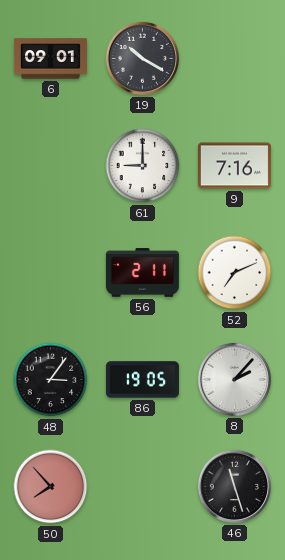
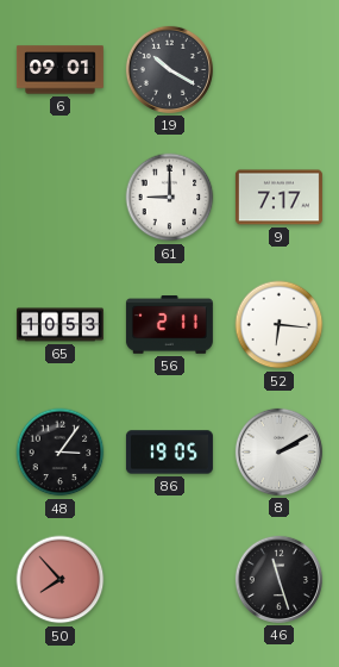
9: 7:16 -> 7:17
65: none -> 10:53
52: 7:11 -> 6:16
8: 2:07 -> 2:10
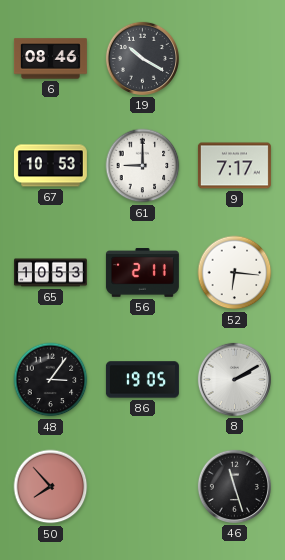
6: 09:01 -> 08:46
67: none -> 10:53
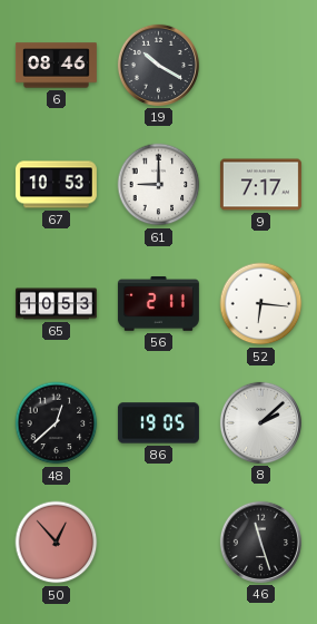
48: 3:06 -> 12:38
8: 2:10 -> 2:08
50: 7:53 -> 12:53
